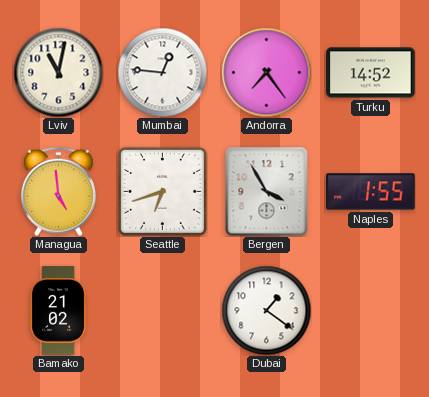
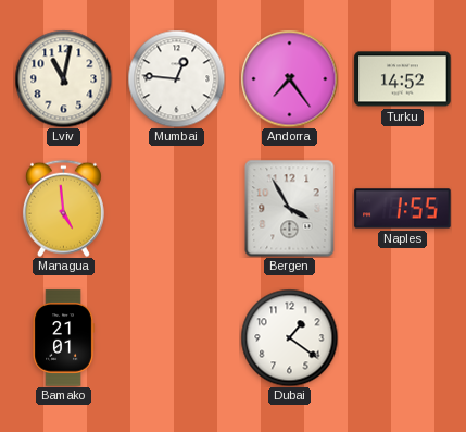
Seattle: 6:42 -> none
Bamako: 21:02 -> 21:01
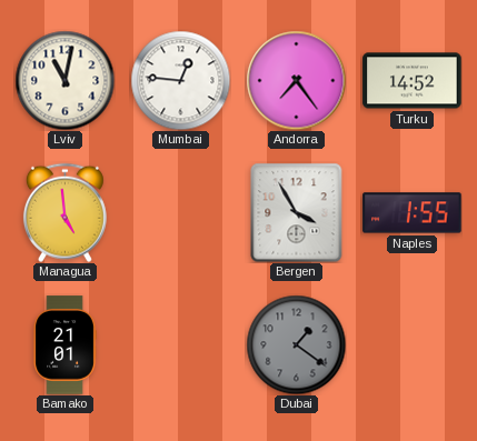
Dubai dial: white -> grey
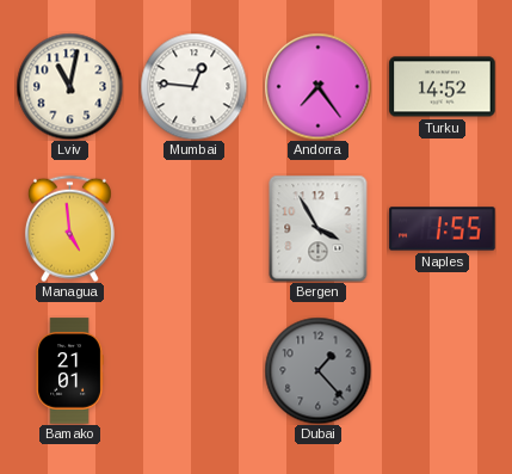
Dubai: 1:21 -> 1:23
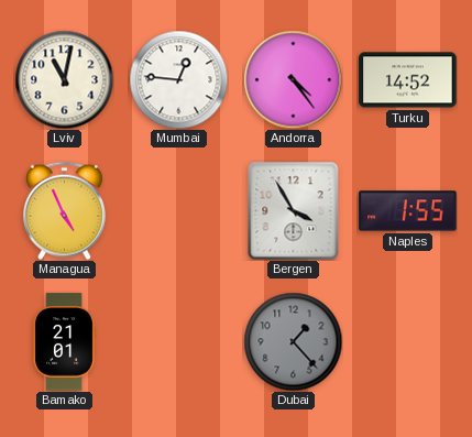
Andorra: 7:24 -> 4:24
Managua: 4:59 -> 4:56
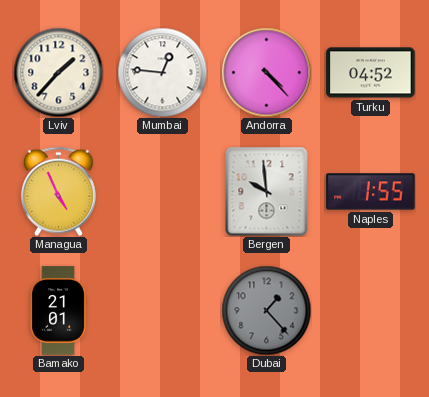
Lviv: 11:02 -> 1:37
Andorra: 4:24 -> 4:23
Turku: 14:52 -> 04:52
Bergen: 3:55 -> 9:59
